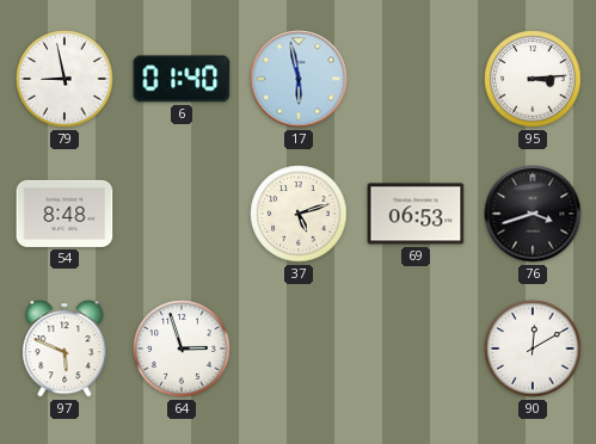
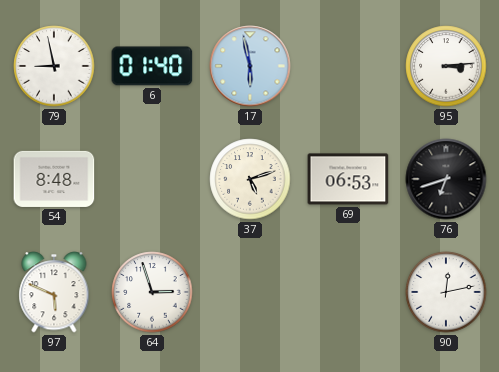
76: 3:42 -> 6:42
90: 12:10 -> 12:13
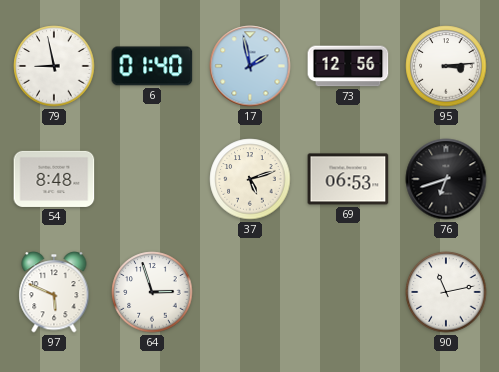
17: 5:58 -> 1:58
73: none -> 12:56
90: 12:13 -> 11:13
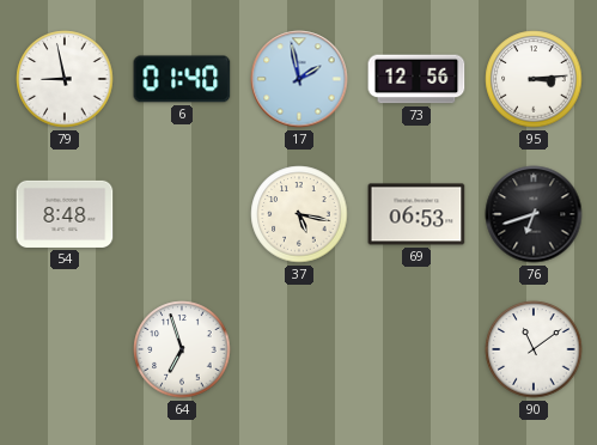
37: 5:12 -> 5:17
97: 5:49 -> none
64: 2:57 -> 6:57
90: 11:13 -> 11:09
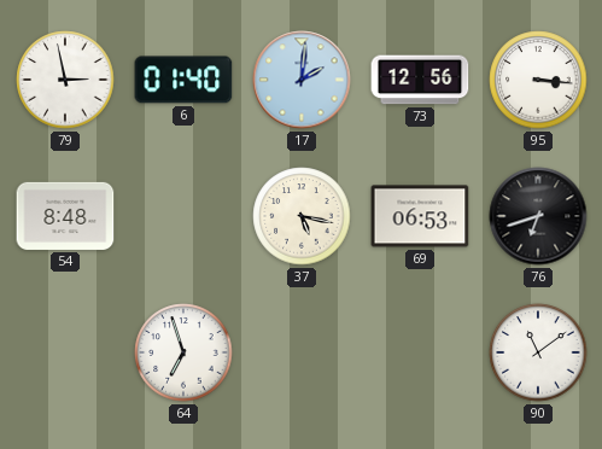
79: 8:58 -> 2:58
17: 1:58 -> 2:01
95: 3:14 -> 3:16
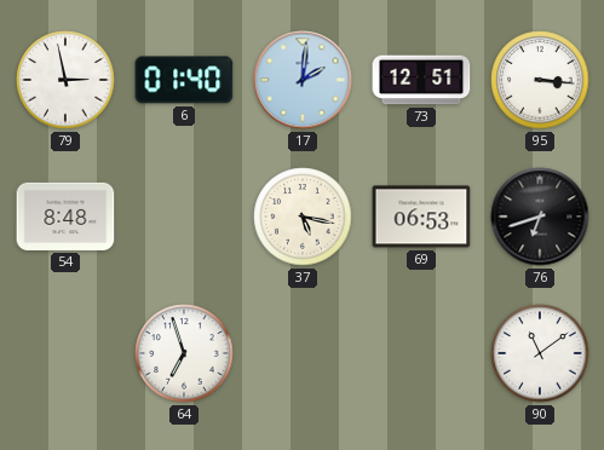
73: 12:56 -> 12:51
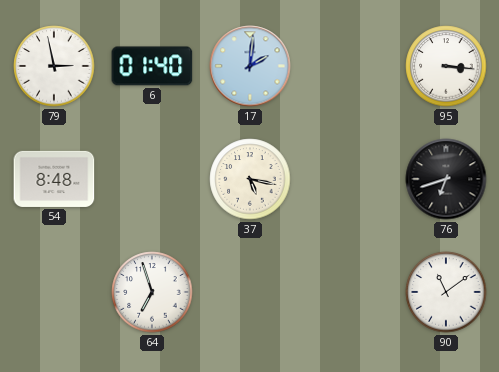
73: 12:51 -> none
69: 06:53 -> none
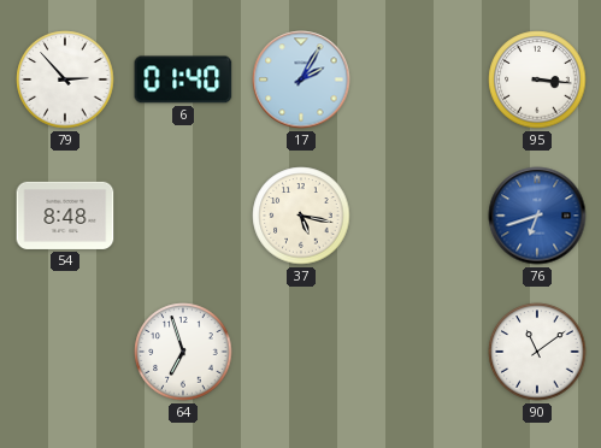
79: 2:58 -> 2:53
17: 2:01 -> 2:05
76 dial: black -> blue
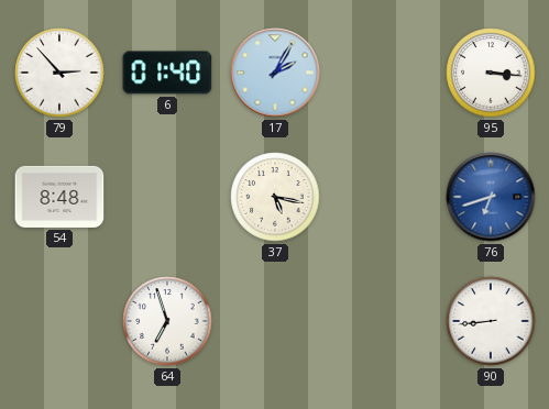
90: 11:09 -> 8:44
